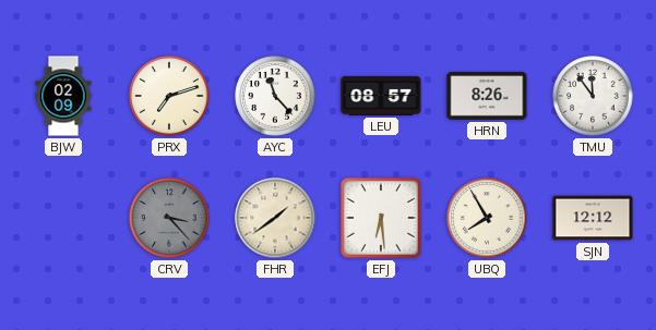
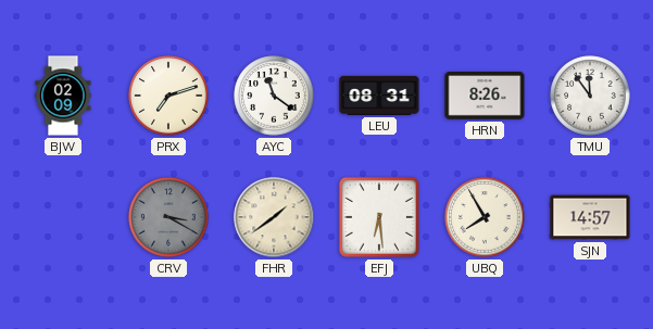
AYC: 11:23 -> 11:21
LEU: 08:57 -> 08:31
CRV: 3:23 -> 3:20
SJN: 12:12 -> 14:57
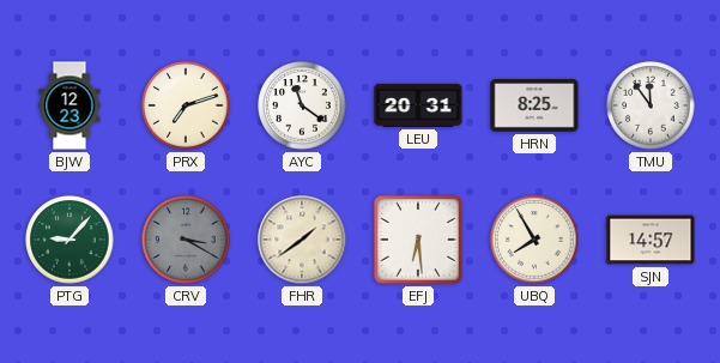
BJW: 02:09 -> 12:23
LEU: 08:31 -> 20:31
HRN: 8:26 -> 8:25
PTG: none -> 9:07
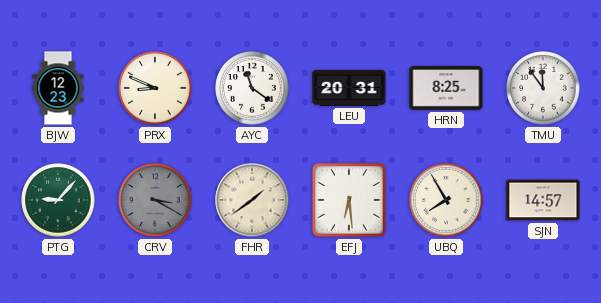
PRX: 7:12 -> 8:49
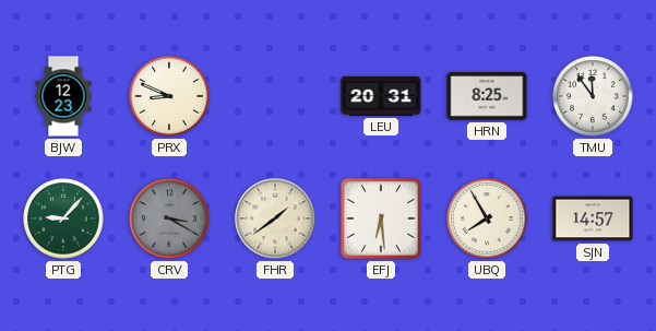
AYC: 11:21 -> none
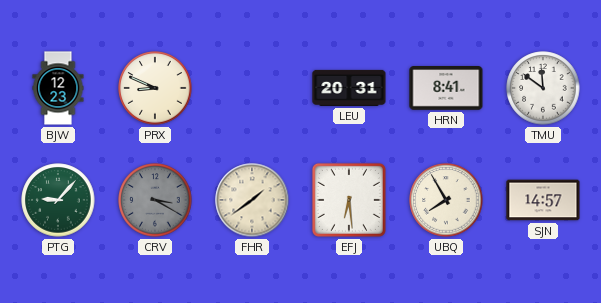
HRN: 8:25 -> 8:41
TMU: 11:54 -> 11:51
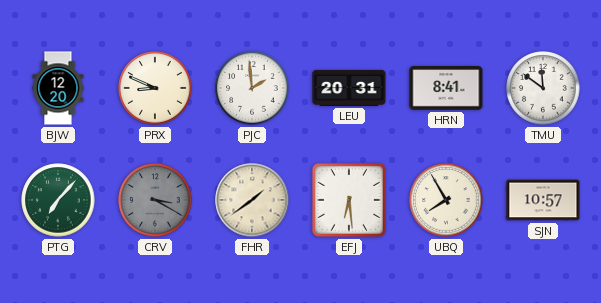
BJW: 12:23 -> 12:20
PJC: none -> 1:59
PTG: 9:07 -> 7:07
SJN: 14:57 -> 10:57
